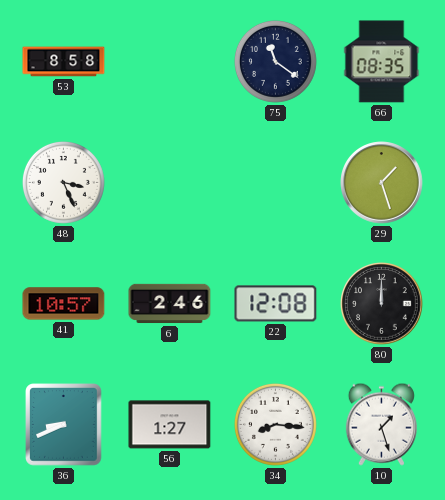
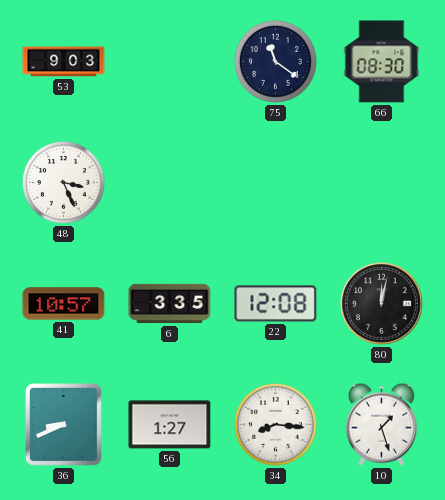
53: 8:58 -> 9:03
66: 08:35 -> 08:30
29: 1:27 -> none
6: 2:46 -> 3:35
80: 12:00 -> 12:02
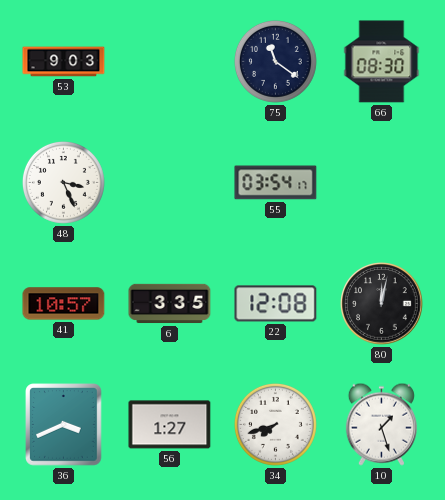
55: none -> 03:54
36: 8:41 -> 3:41
34: 8:16 -> 7:42
